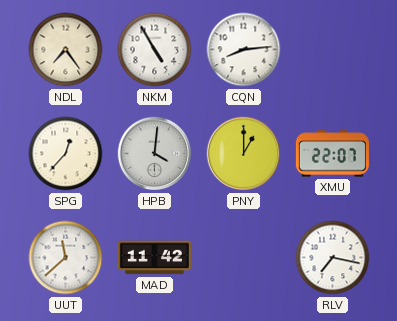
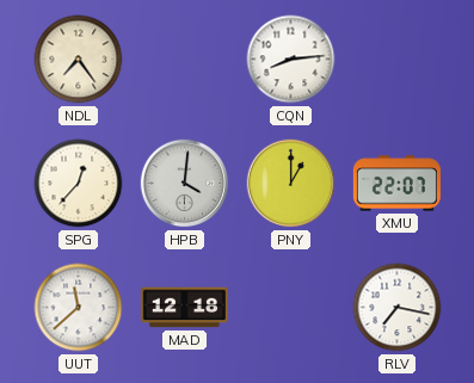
NKM: 4:55 -> none
MAD: 11:42 -> 12:18
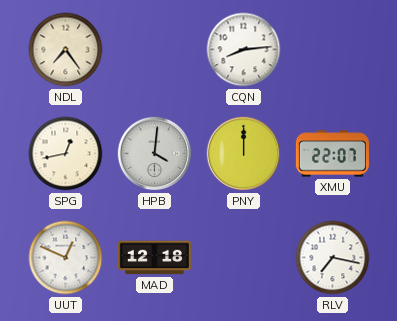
SPG: 12:37 -> 12:43
PNY: 1:00 -> 12:00
UUT: 11:38 -> 12:49
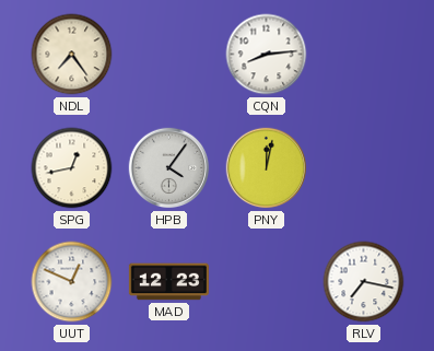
HPB: 4:01 -> 4:06
PNY: 12:00 -> 12:02
XMU: 22:07 -> none
MAD: 12:18 -> 12:23
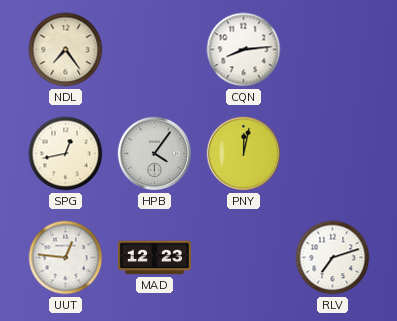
UUT: 12:49 -> 12:46
RLV: 7:17 -> 7:12
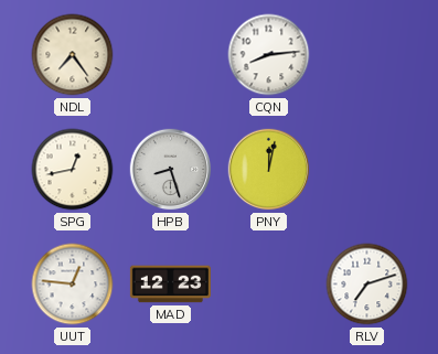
HPB: 4:06 -> 8:27
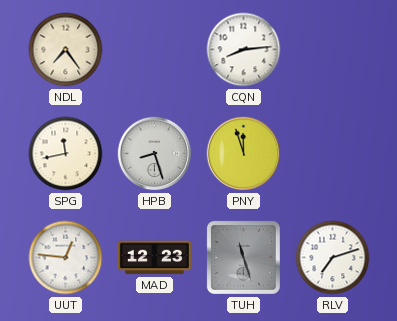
SPG: 12:43 -> 11:43
PNY: 12:02 -> 11:57
TUH: none -> 11:27
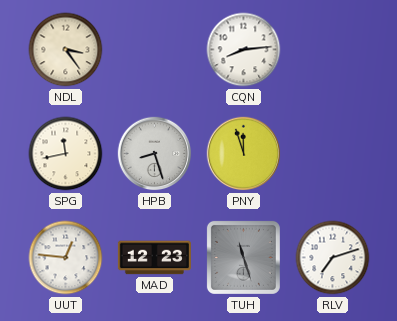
NDL: 7:24 -> 3:24
